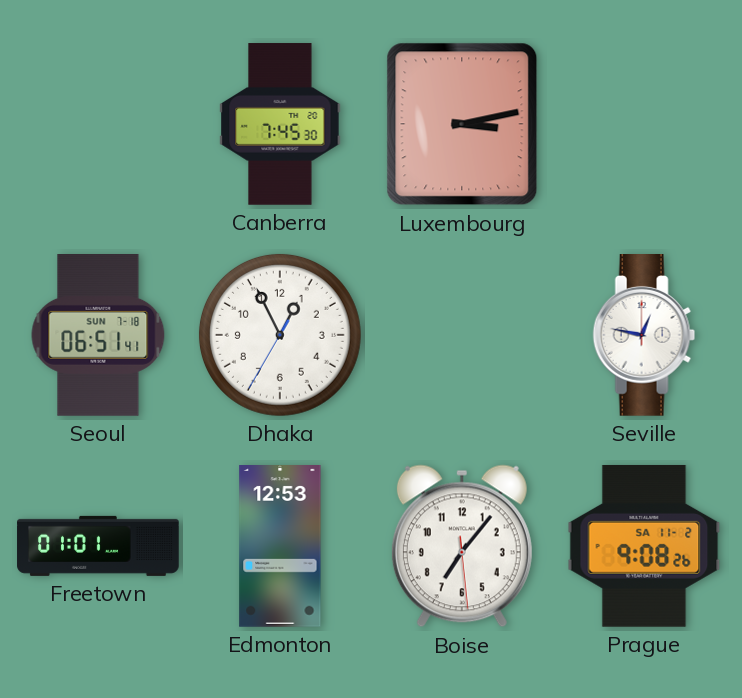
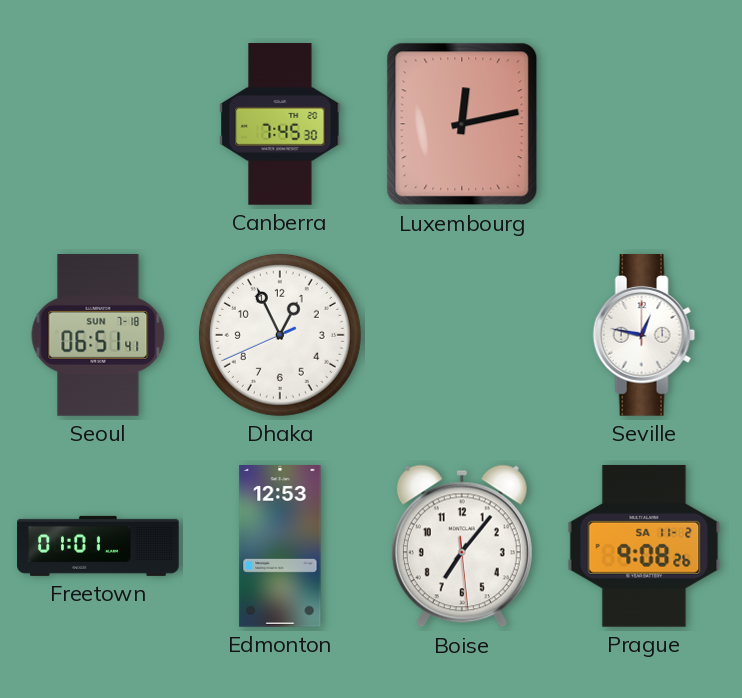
Luxembourg: 3:13 -> 12:13
Dhaka: 12:55:35 -> 12:55:41
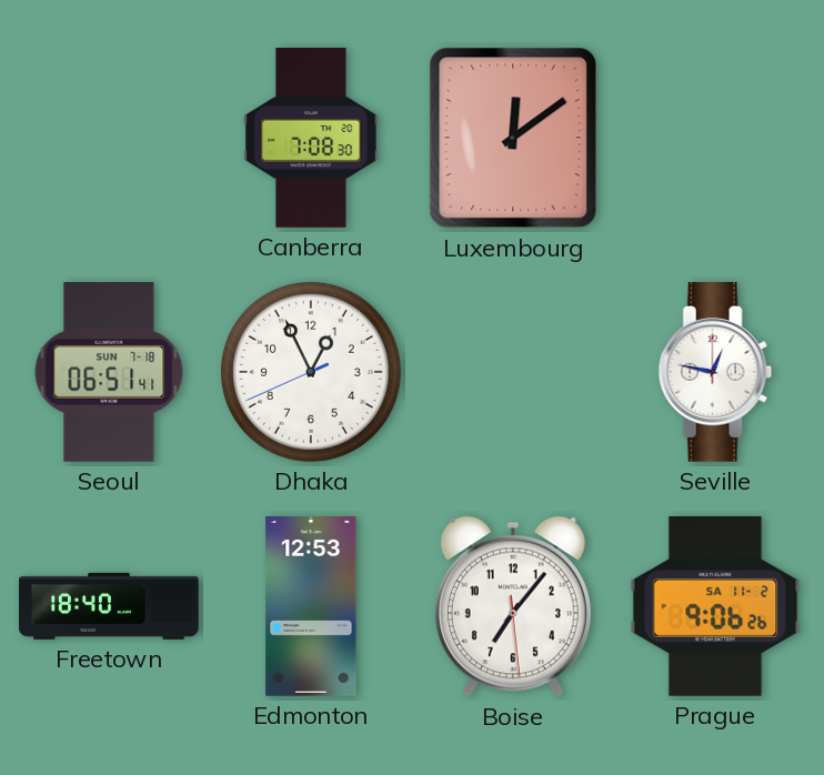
Canberra: 7:45 -> 7:08
Luxembourg: 12:13 -> 12:09
Freetown: 01:01 -> 18:40
Prague: 9:08 -> 9:06
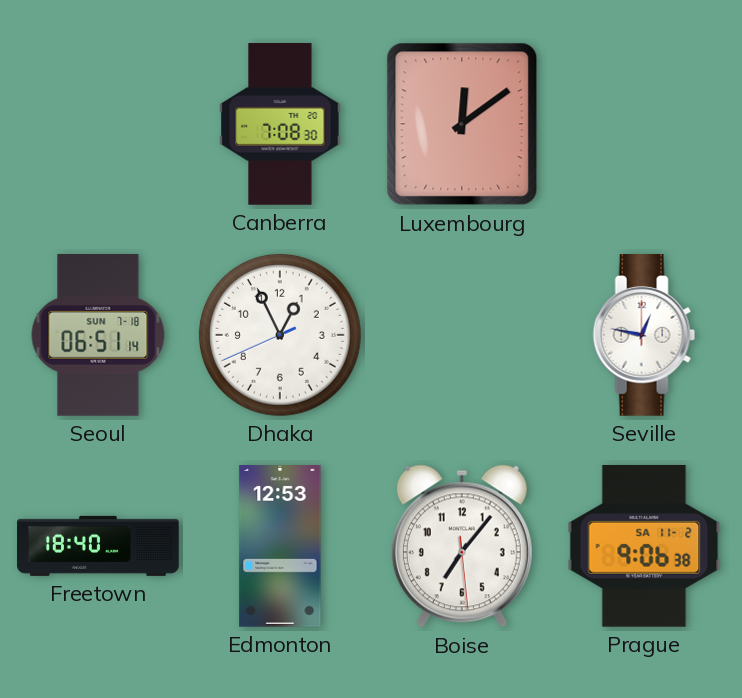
Seoul: 06:51:41 -> 06:51:14
Prague: 9:06:26 -> 9:06:38
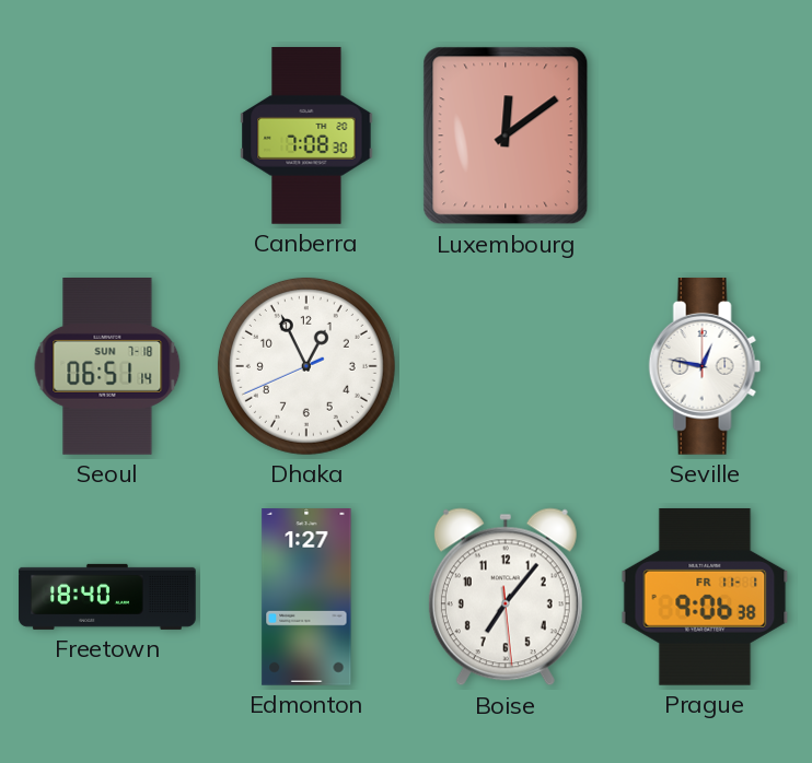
Edmonton: 12:53 -> 1:27
Prague date: SA 11-2 -> FR 11-1
